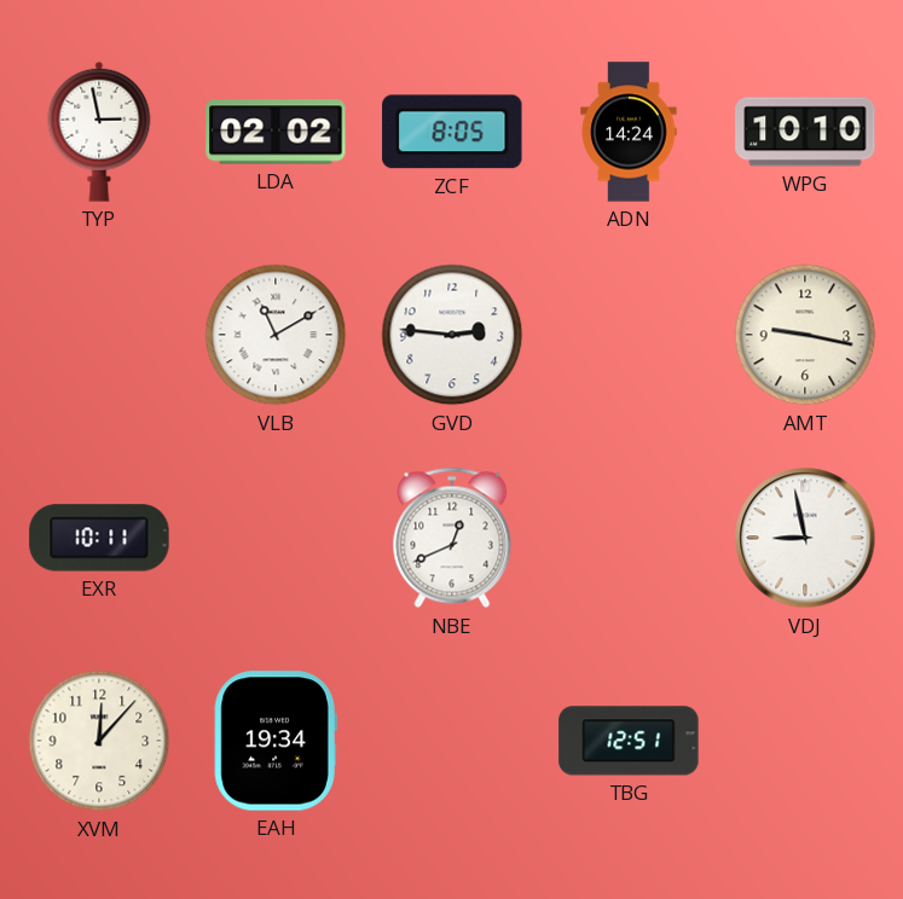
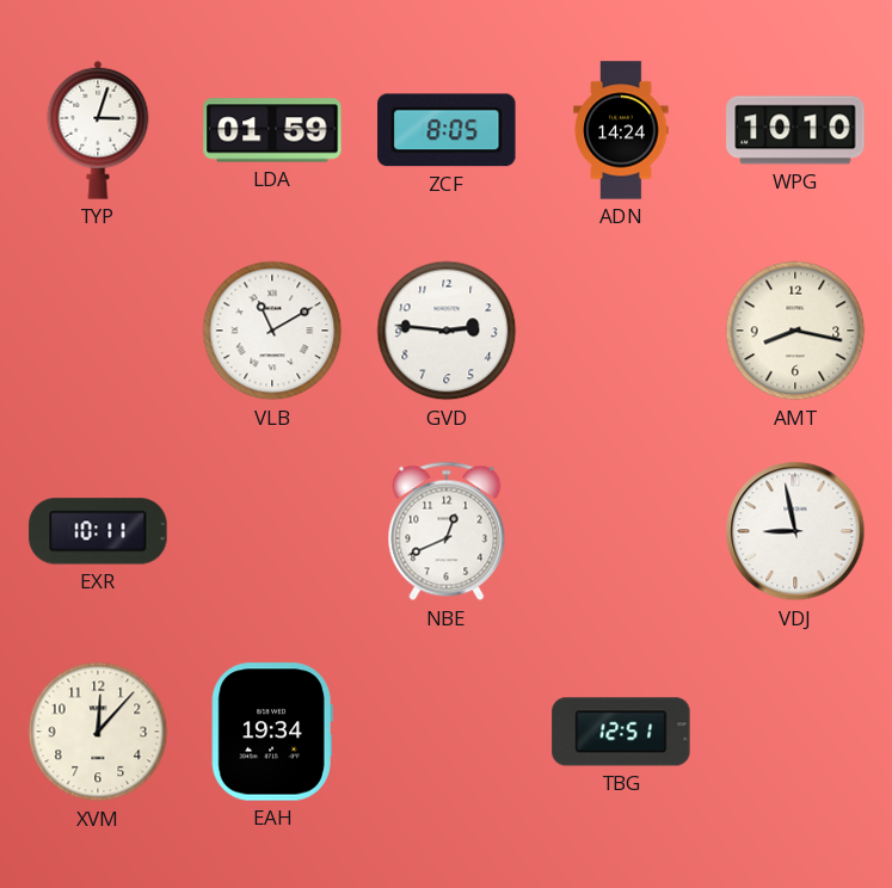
TYP: 2:58 -> 3:03
LDA: 02:02 -> 01:59
AMT: 9:17 -> 8:17
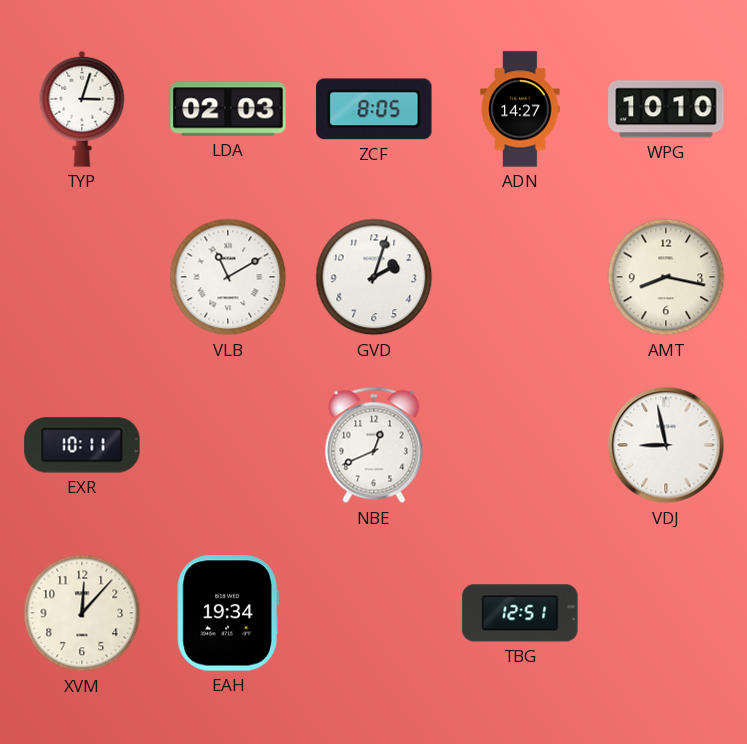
LDA: 01:59 -> 02:03
ADN: 14:24 -> 14:27
GVD: 2:46 -> 2:03
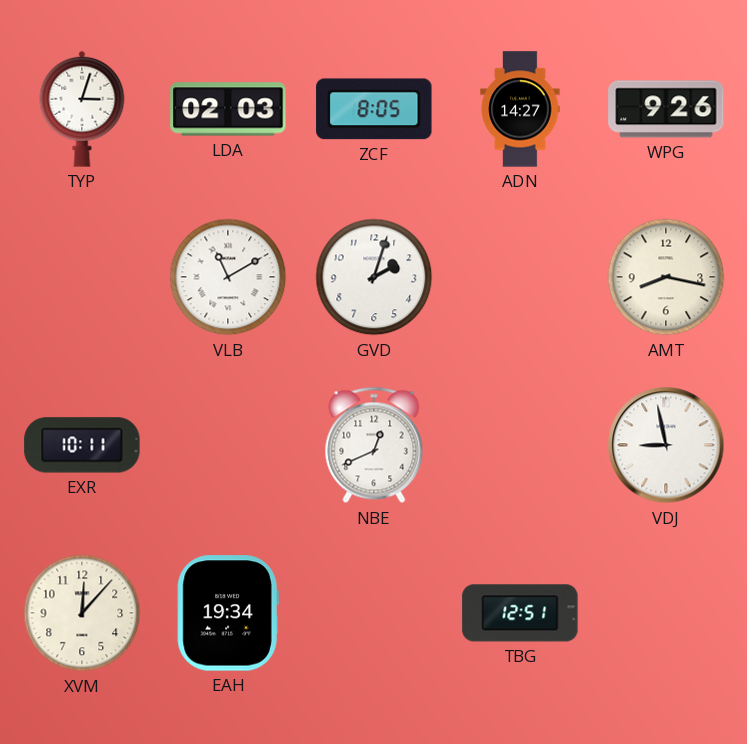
WPG: 10:10 -> 9:26
